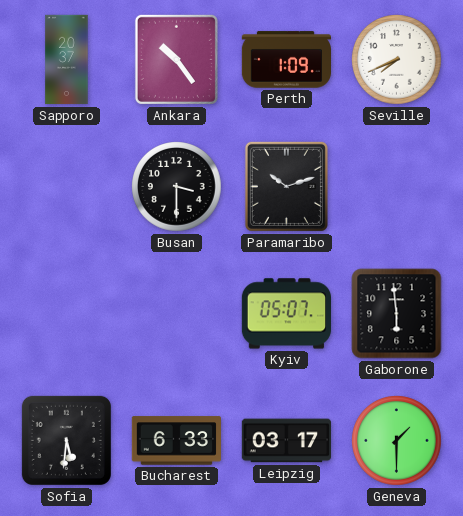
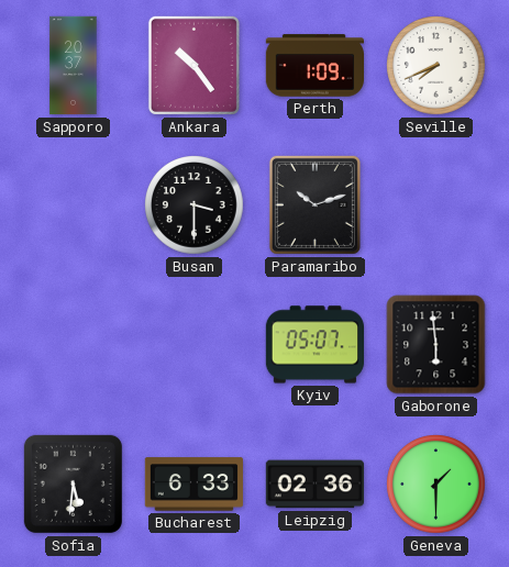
Leipzig: 03:17 -> 02:36
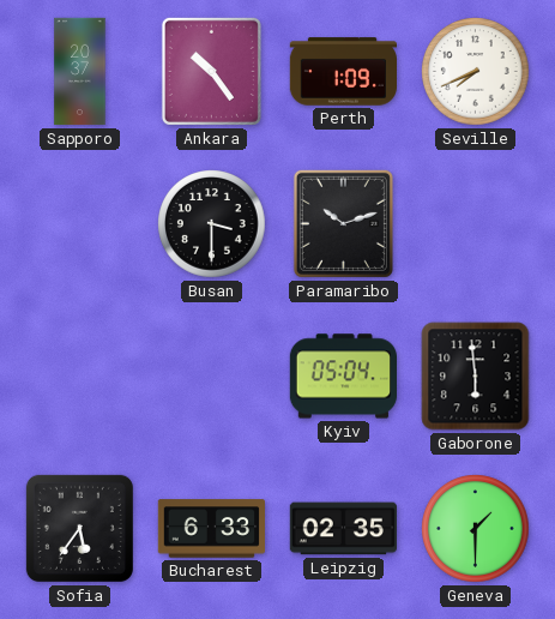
Kyiv: 05:07 -> 05:04
Sofia: 5:31 -> 5:36
Leipzig: 02:36 -> 02:35
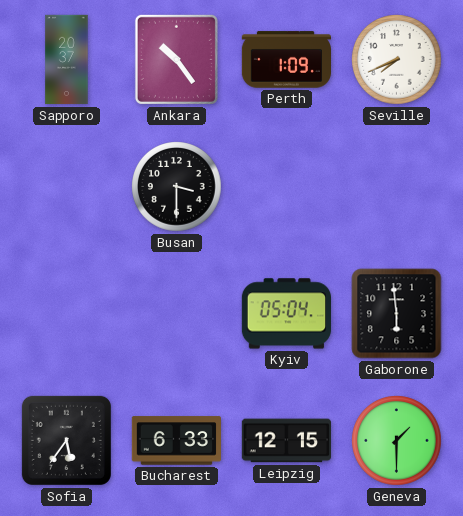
Paramaribo: 10:12 -> none
Leipzig: 02:35 -> 12:15
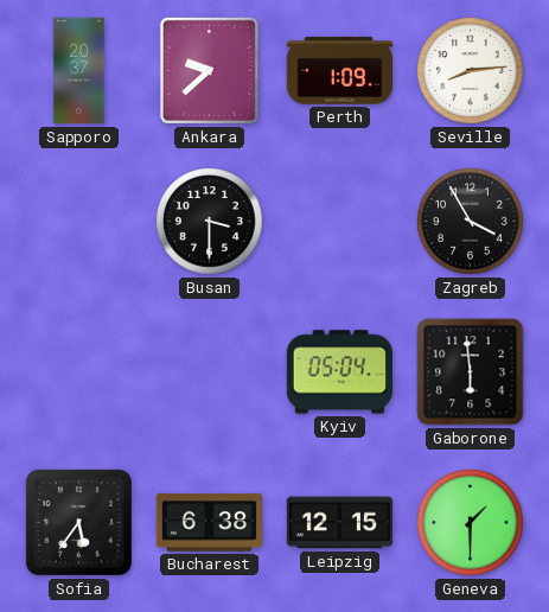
Ankara: 10:24 -> 9:38
Seville: 7:41 -> 8:14
Zagreb: none -> 3:55
Bucharest: 6:33 -> 6:38
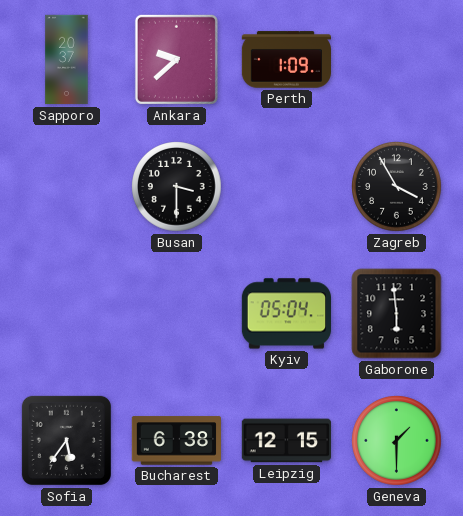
Seville: 8:14 -> none
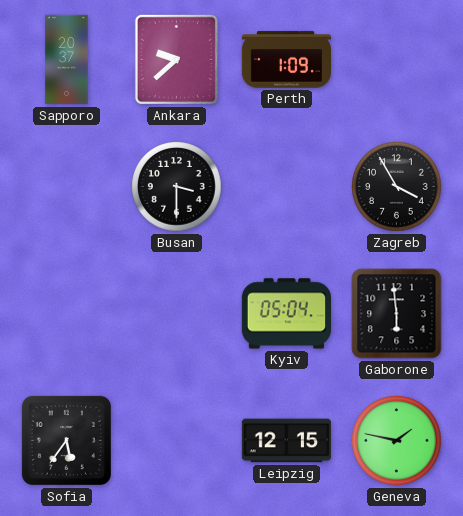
Bucharest: 6:38 -> none
Geneva: 1:30 -> 1:47
